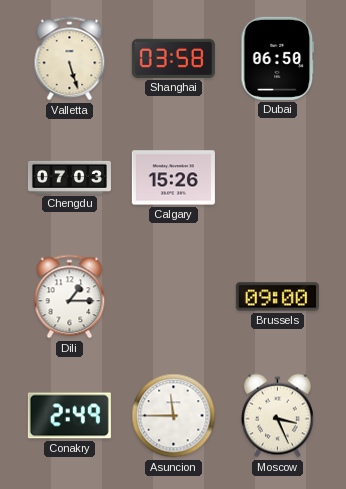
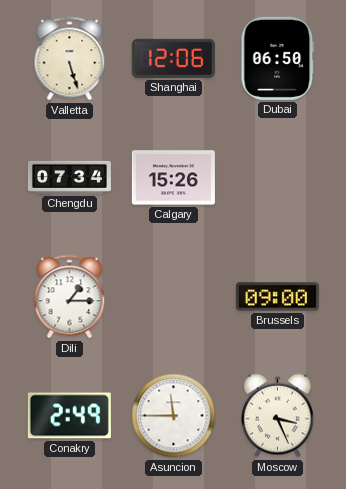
Shanghai: 03:58 -> 12:06
Chengdu: 07:03 -> 07:34
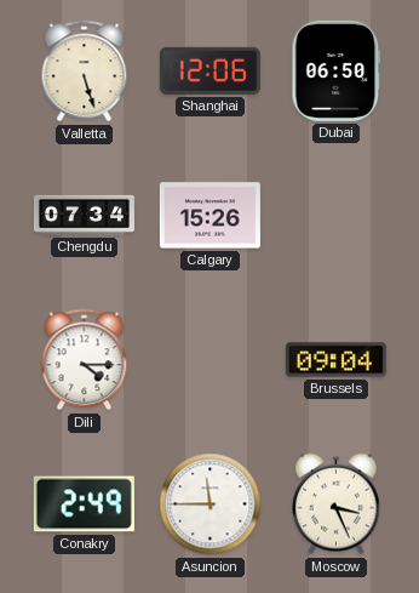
Dili: 1:15 -> 4:15
Brussels: 09:00 -> 09:04
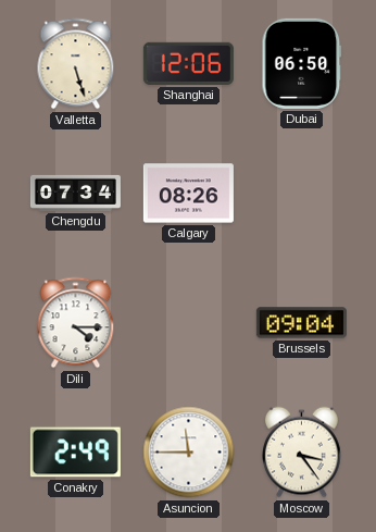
Calgary: 15:26 -> 08:26
Moscow: 3:26 -> 3:24
